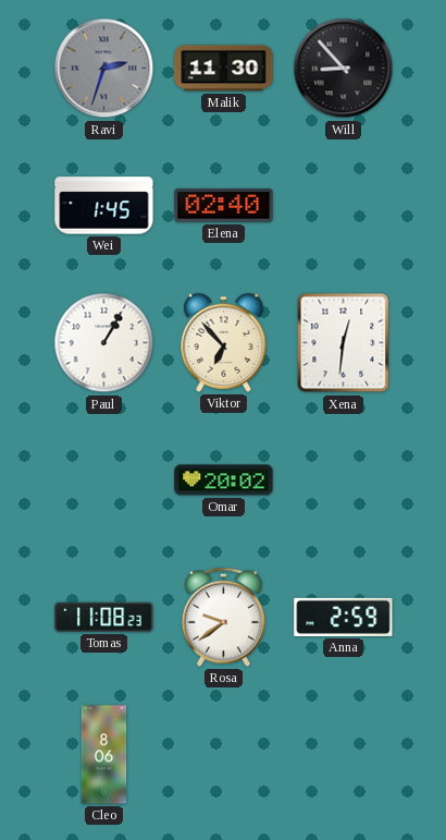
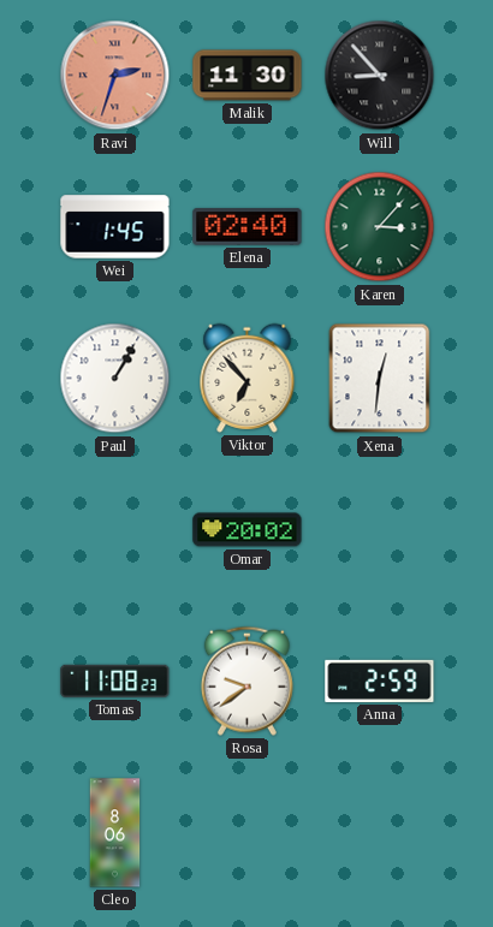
Ravi dial: grey -> salmon
Karen: none -> 3:07
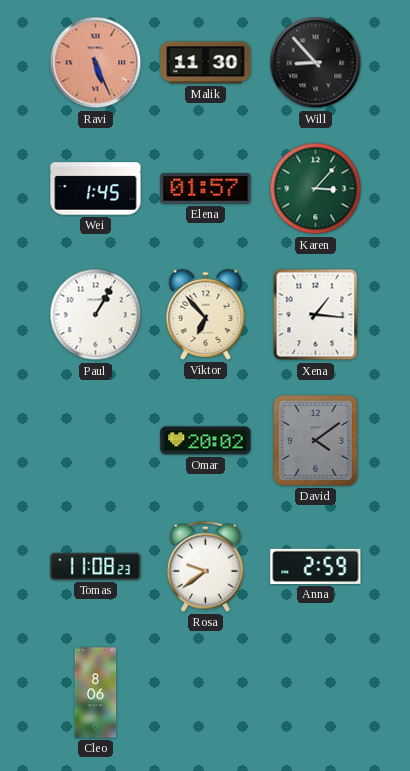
Ravi: 2:33 -> 5:26
Elena: 02:40 -> 01:57
Xena: 12:31 -> 1:16
David: none -> 4:09
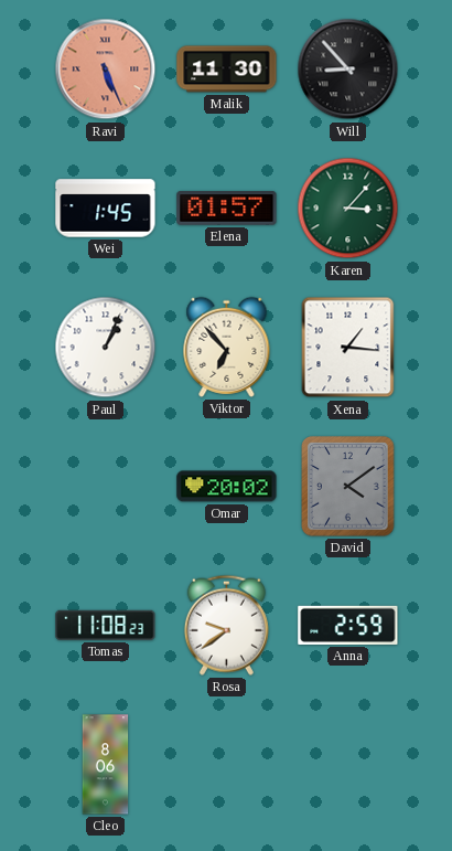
Paul: 1:05 -> 1:04
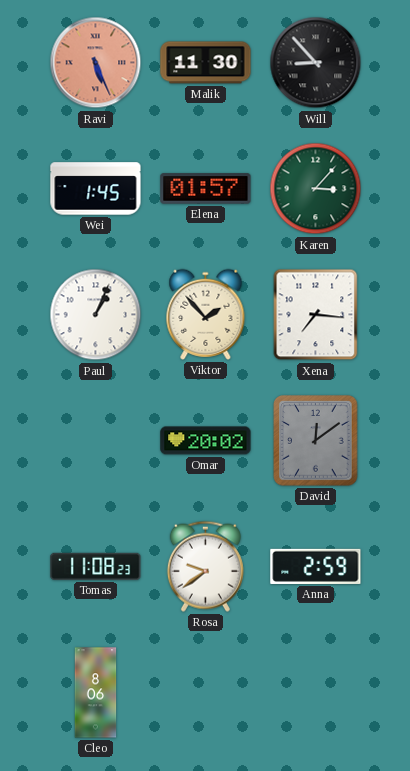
Viktor: 6:53 -> 1:53
Xena: 1:16 -> 7:16
David: 4:09 -> 12:09
